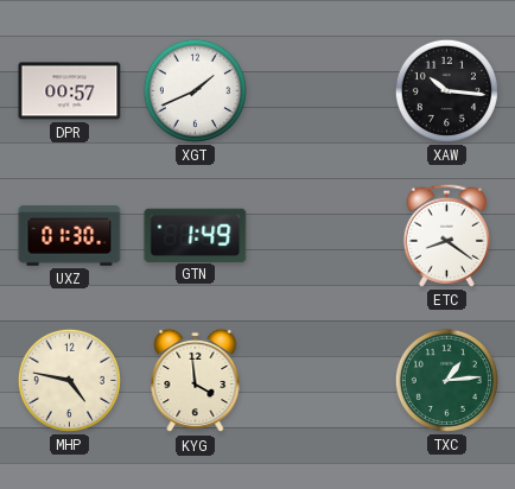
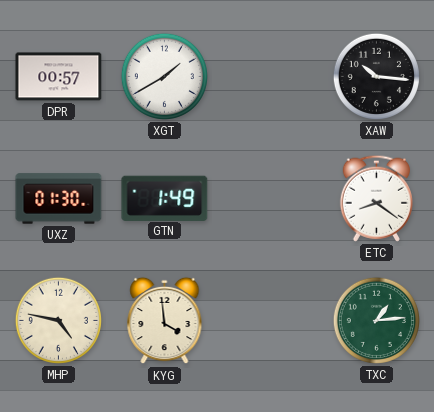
XGT: 1:41 -> 1:40
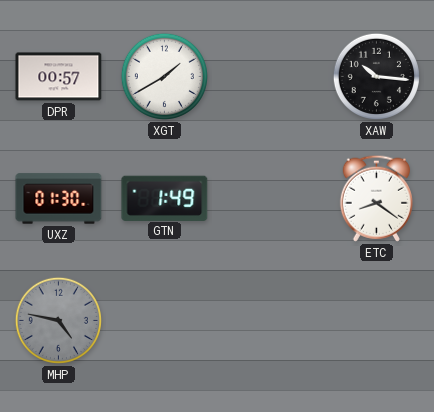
MHP dial: cream -> grey
KYG: 3:59 -> none
TXC: 1:14 -> none
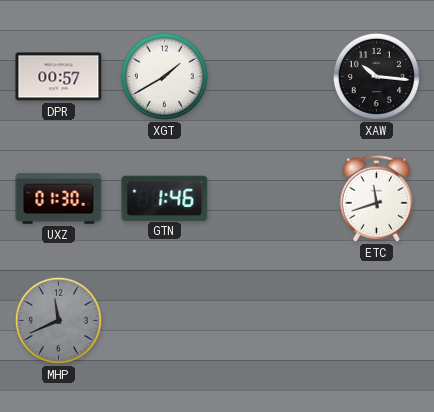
GTN: 1:49 -> 1:46
ETC: 8:21 -> 11:42
MHP: 4:47 -> 11:41
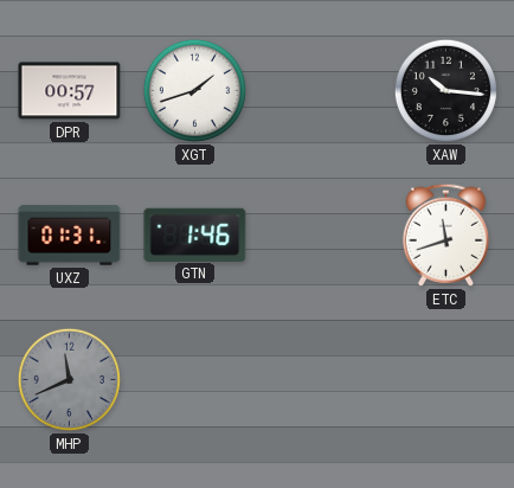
XGT: 1:40 -> 1:42
UXZ: 01:30 -> 01:31
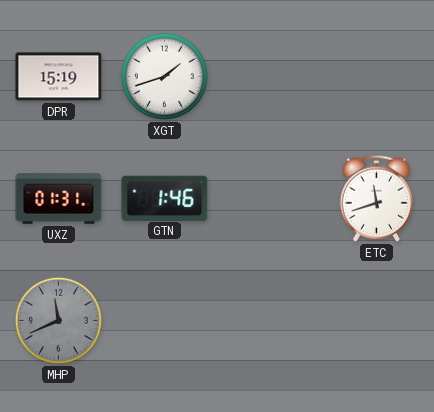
DPR: 00:57 -> 15:19
XAW: 10:16 -> none
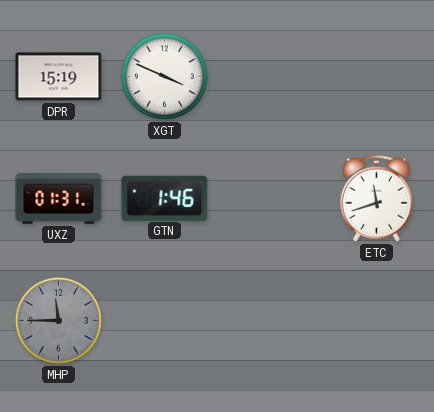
XGT: 1:42 -> 3:49
MHP: 11:41 -> 11:45
